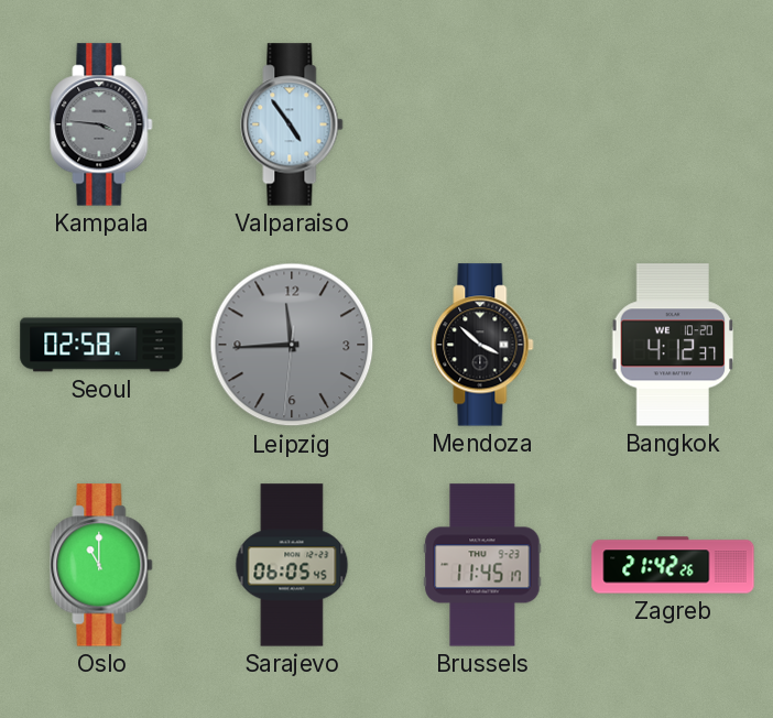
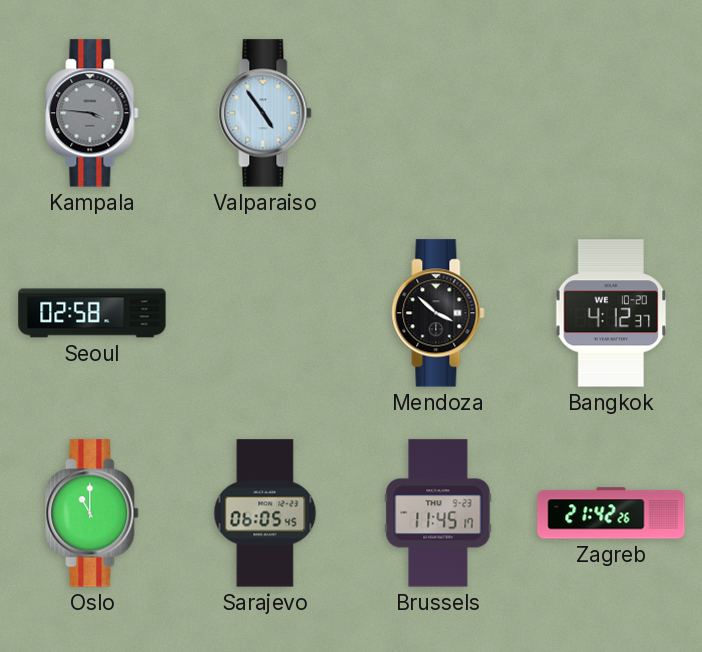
Leipzig: 11:44 -> none
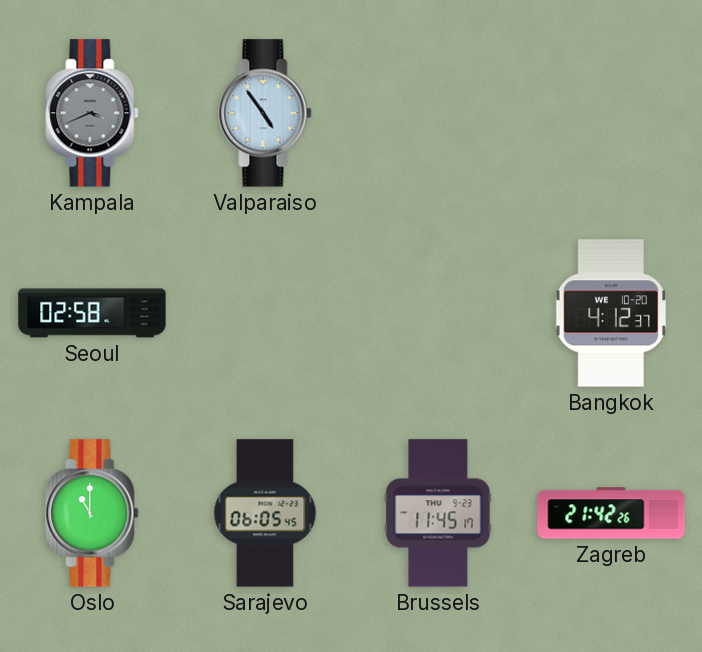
Kampala: 3:46 -> 3:41
Mendoza: 3:52 -> none
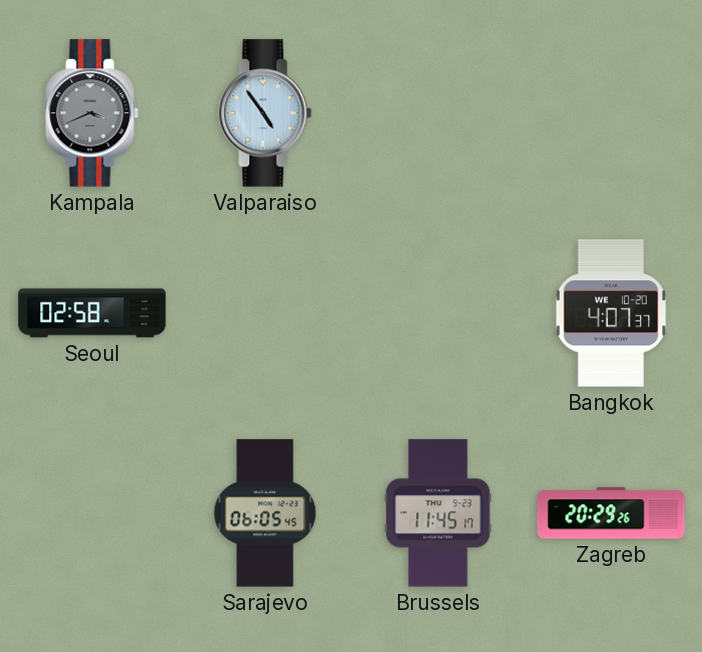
Bangkok: 4:12 -> 4:07
Oslo: 11:00 -> none
Zagreb: 21:42 -> 20:29
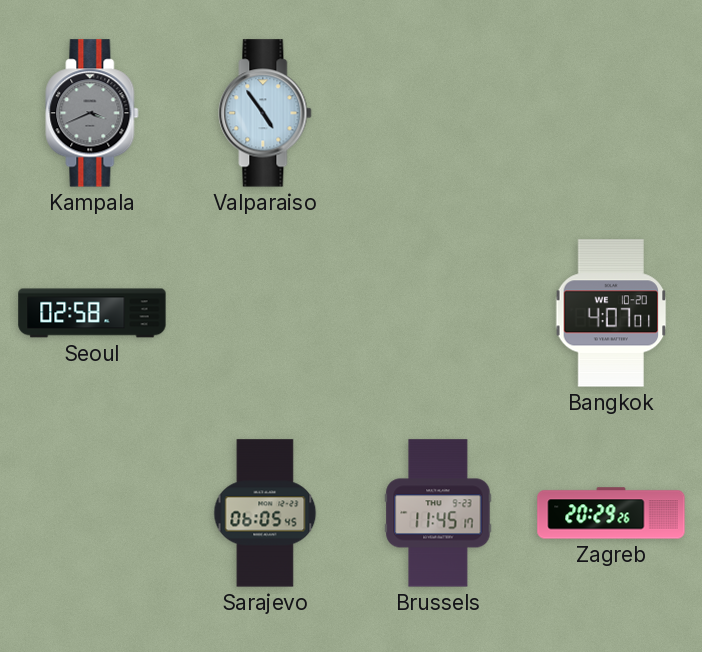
Bangkok: 4:07:37 -> 4:07:01
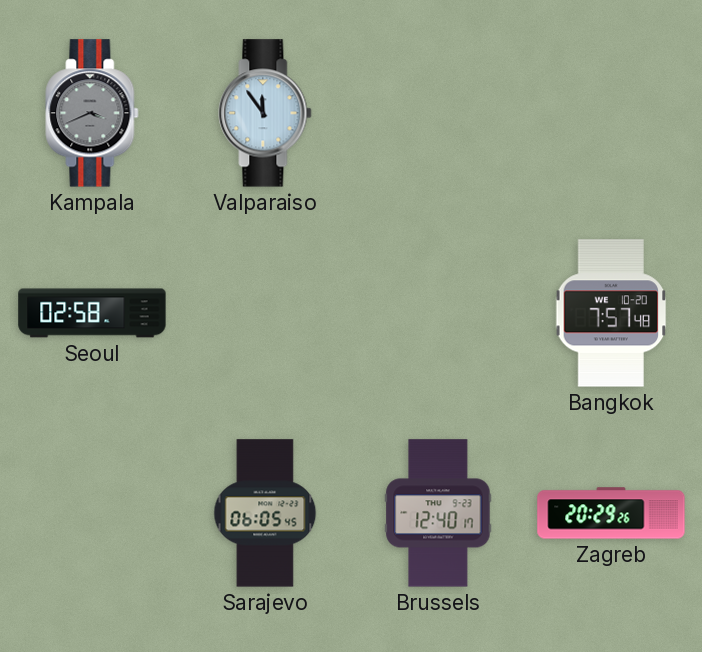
Valparaiso: 4:54 -> 11:54
Bangkok: 4:07 -> 7:57
Brussels: 11:45 -> 12:40
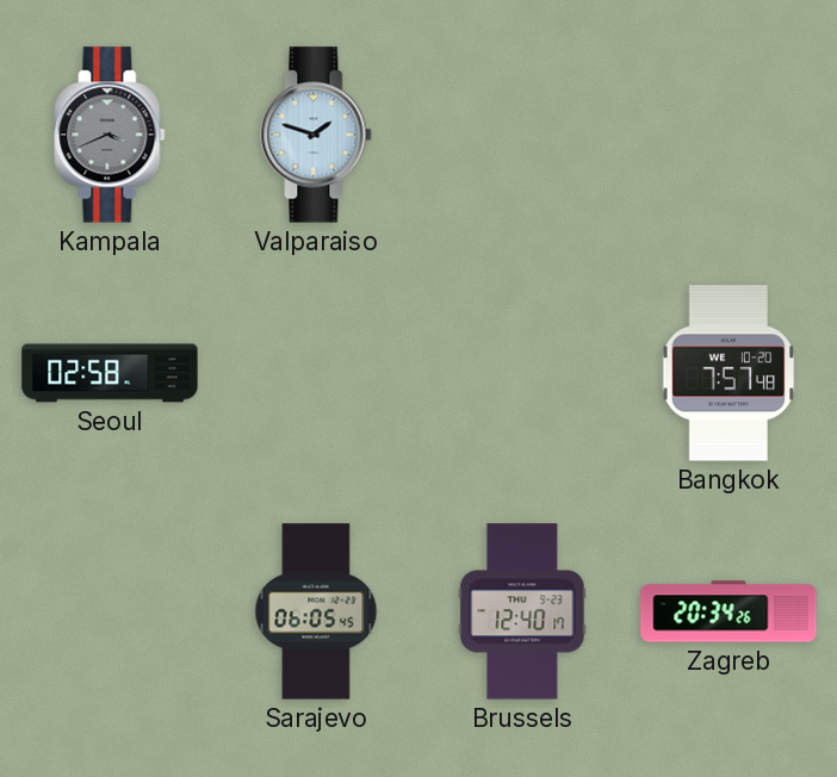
Valparaiso: 11:54 -> 1:48
Zagreb: 20:29 -> 20:34
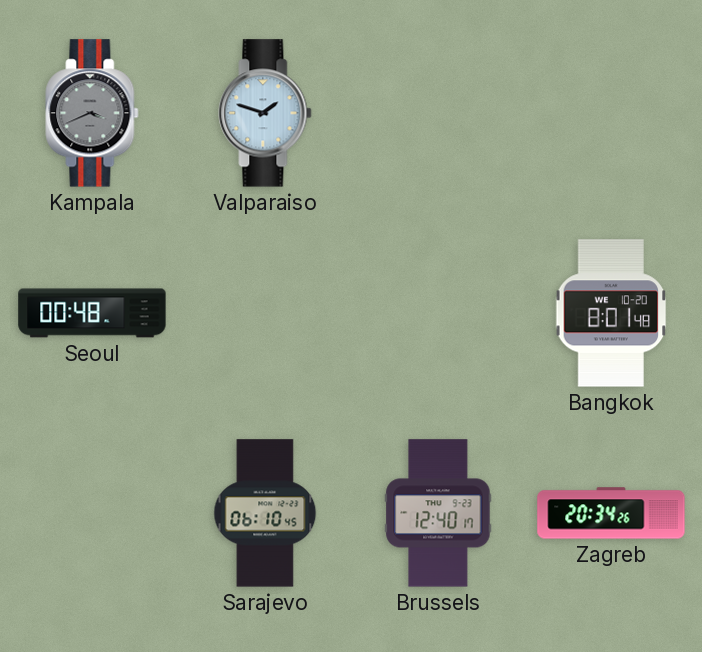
Seoul: 02:58 -> 00:48
Bangkok: 7:57 -> 8:01
Sarajevo: 06:05 -> 06:10
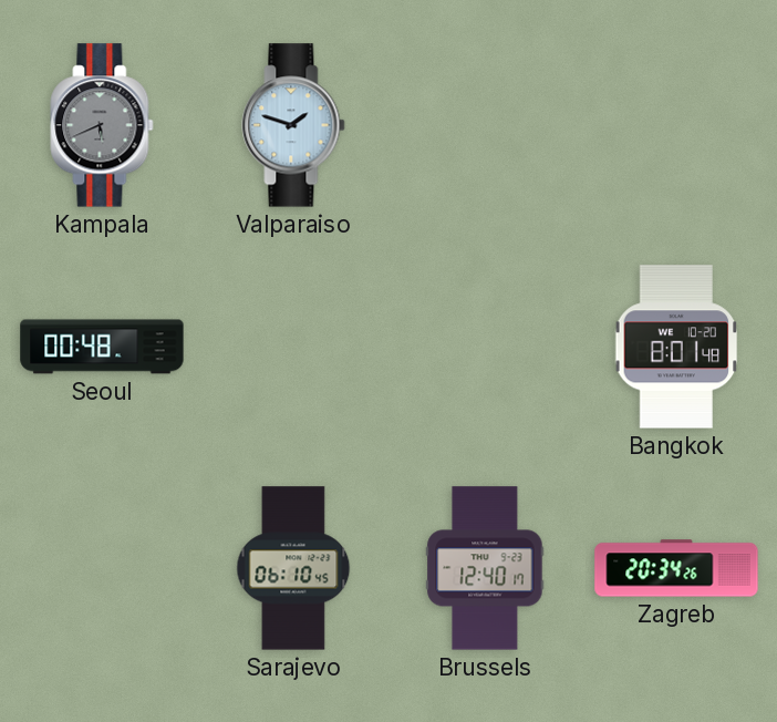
Kampala: 3:41 -> 5:41
